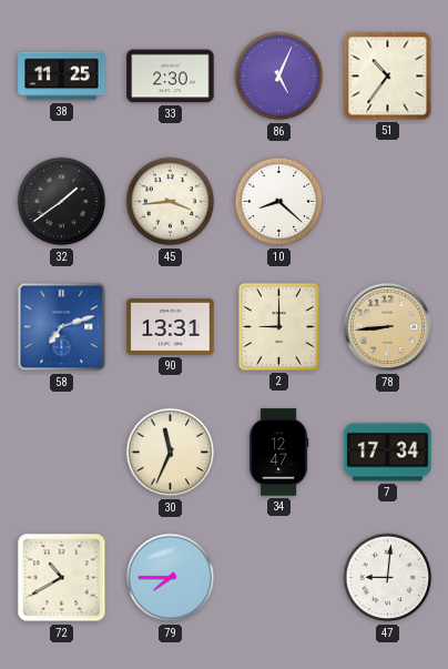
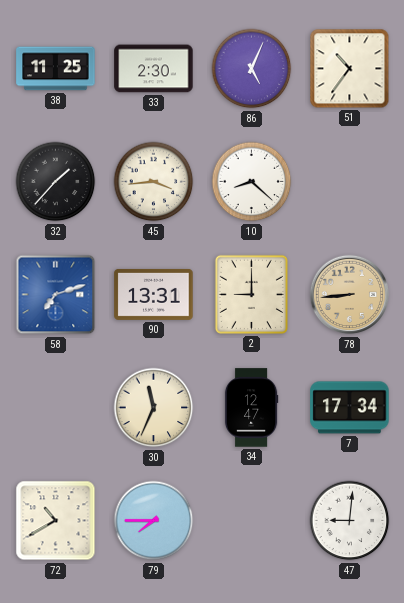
32: 1:39 -> 1:37
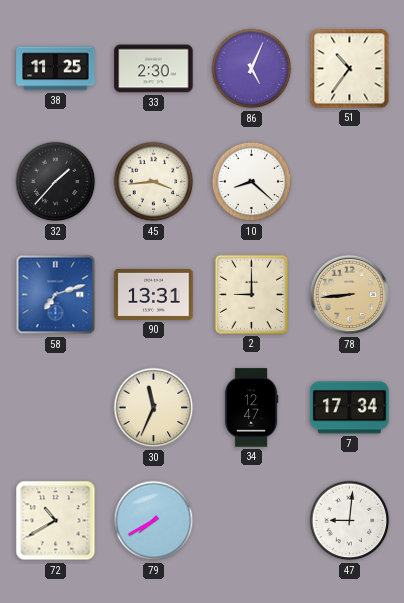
79: 7:45 -> 7:40
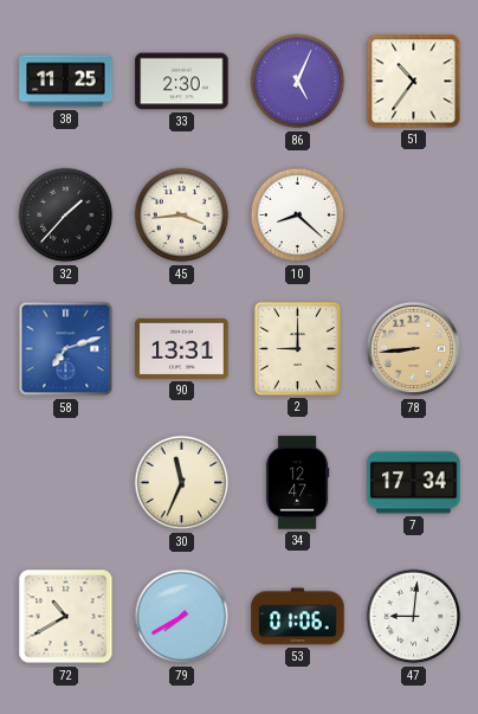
53: none -> 01:06
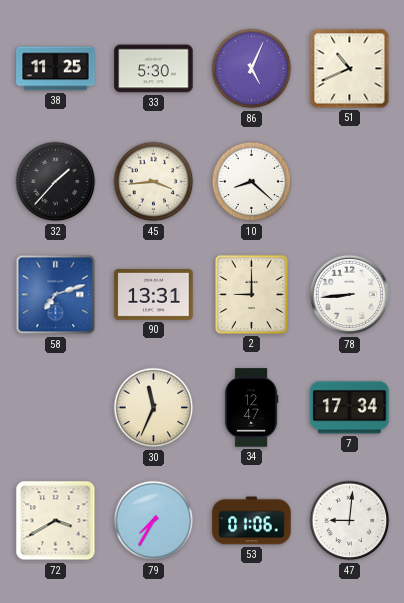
33: 2:30 -> 5:30
51: 10:36 -> 10:41
78 dial: champagne -> white
72: 10:40 -> 3:40
79: 7:40 -> 7:35
